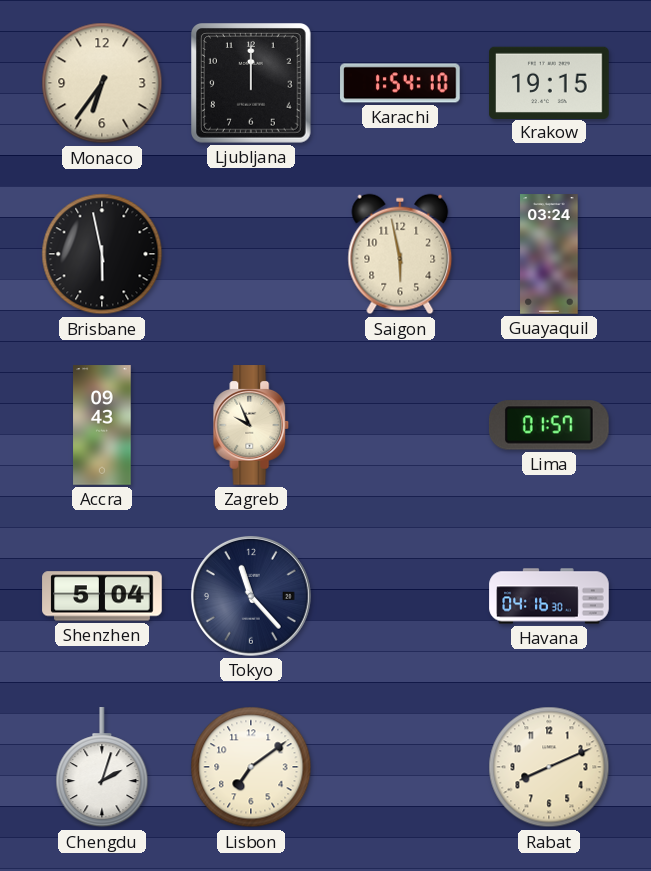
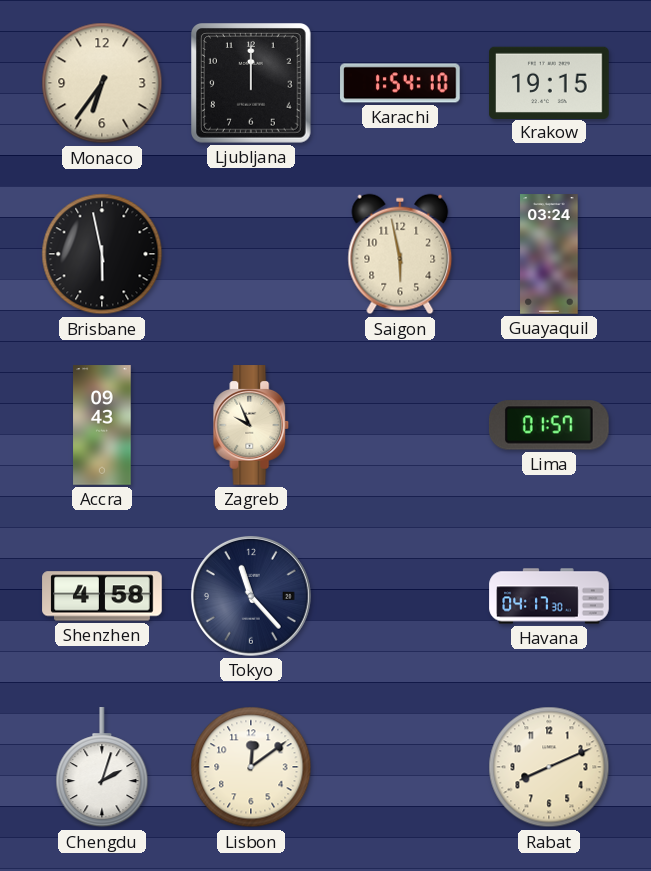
Shenzhen: 5:04 -> 4:58
Havana: 04:16 -> 04:17
Lisbon: 7:09 -> 12:09
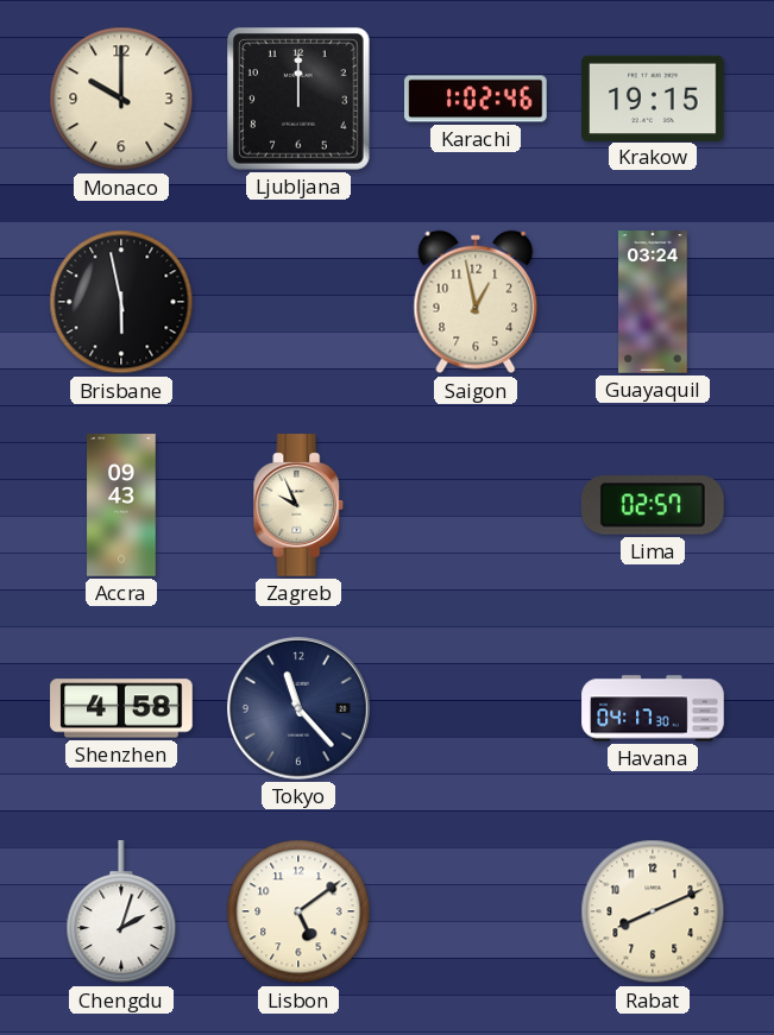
Monaco: 6:36 -> 10:00
Karachi: 1:54 -> 1:02
Saigon: 5:58 -> 12:58
Lima: 01:57 -> 02:57
Lisbon: 12:09 -> 5:09
